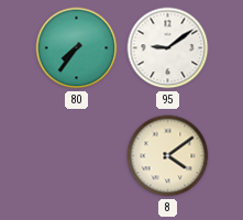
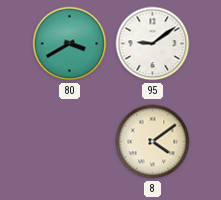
80: 7:36 -> 3:40
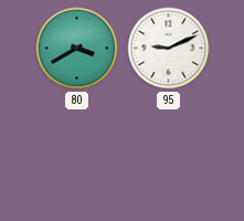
95: 9:09 -> 9:11
8: 4:09 -> none
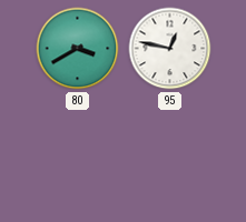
95: 9:11 -> 12:47
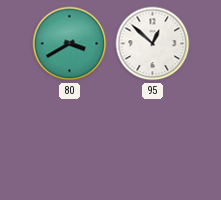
95: 12:47 -> 12:52
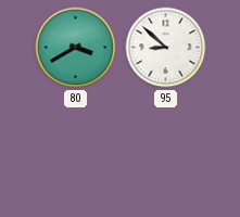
95: 12:52 -> 8:52
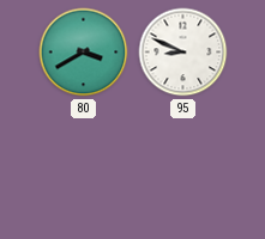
95: 8:52 -> 8:49
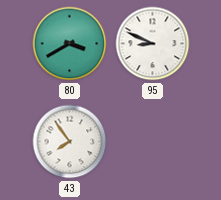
43: none -> 7:54
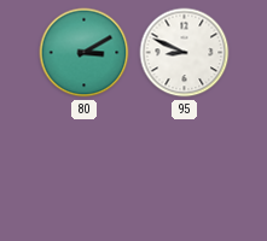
80: 3:40 -> 3:10
43: 7:54 -> none
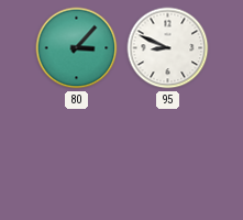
80: 3:10 -> 3:07
